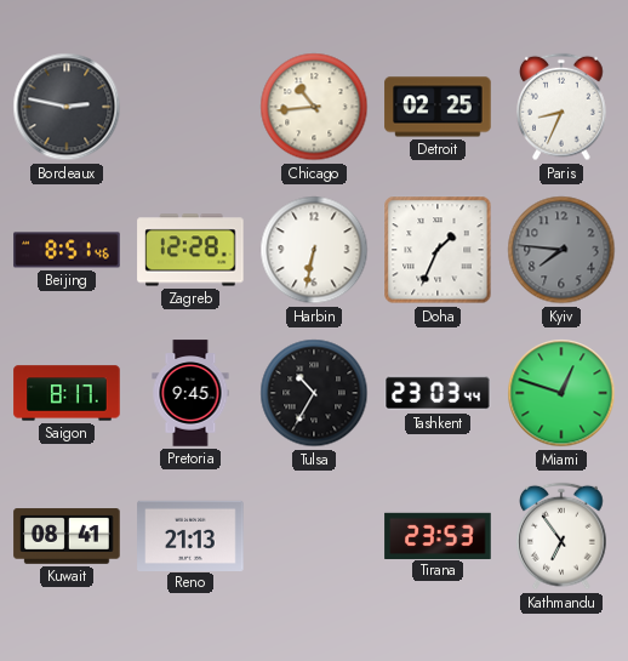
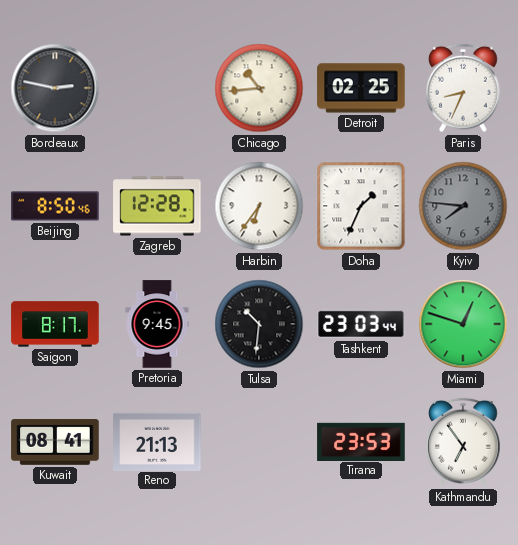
Beijing: 8:51 -> 8:50
Harbin: 6:32 -> 6:36
Tulsa: 10:35 -> 10:31
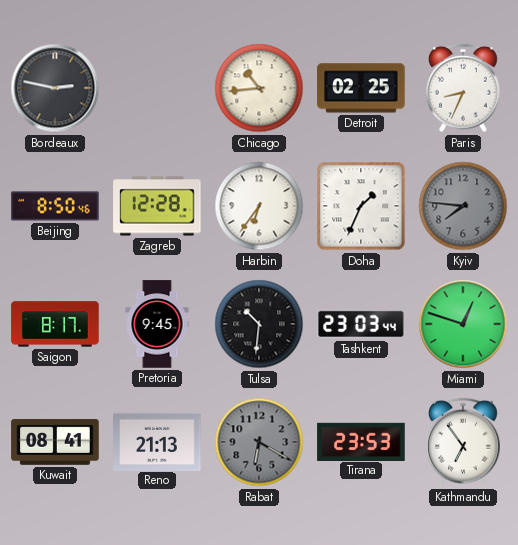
Rabat: none -> 6:20
